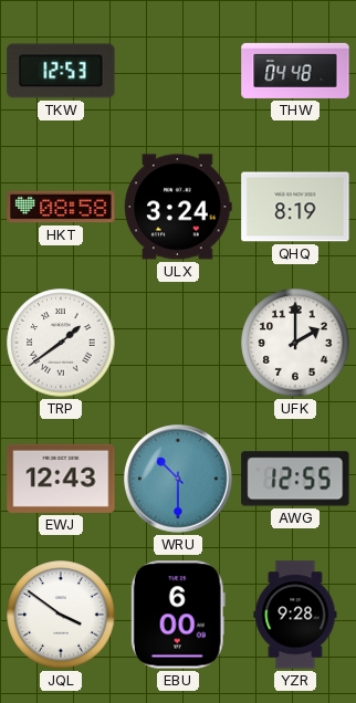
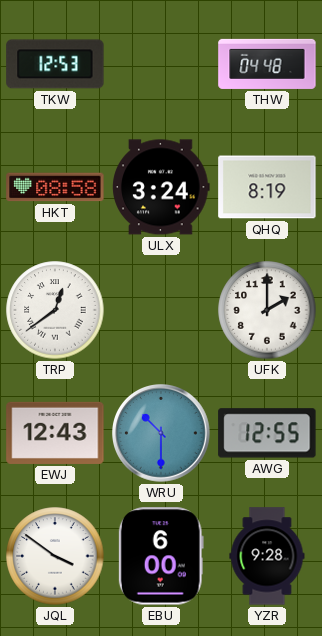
TRP: 1:39 -> 12:39
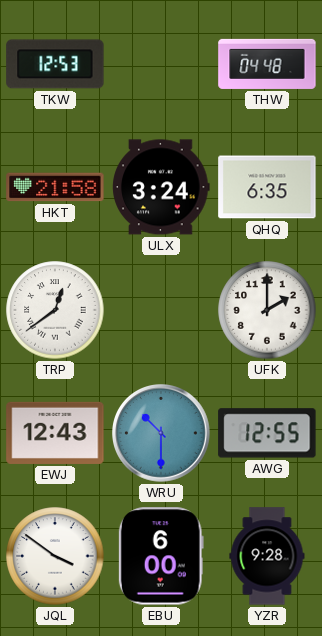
HKT: 08:58 -> 21:58
QHQ: 8:19 -> 6:35
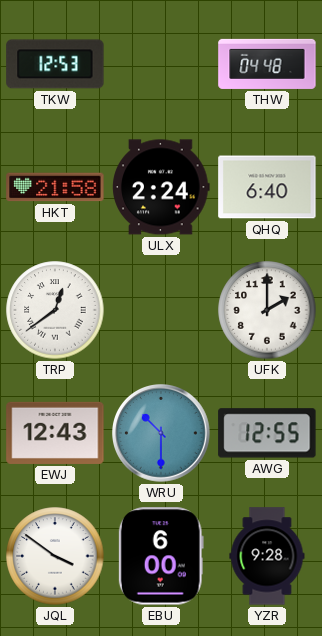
ULX: 3:24 -> 2:24
QHQ: 6:35 -> 6:40
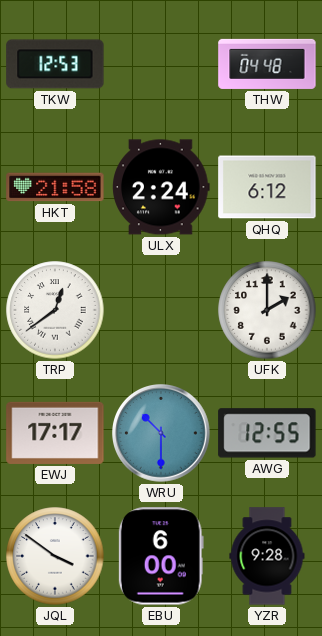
QHQ: 6:40 -> 6:12
EWJ: 12:43 -> 17:17
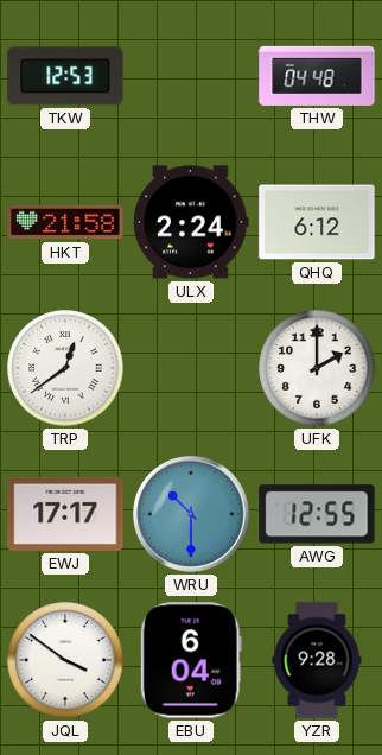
EBU: 6:00 -> 6:04
